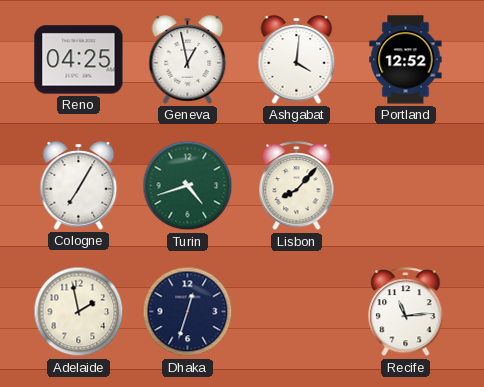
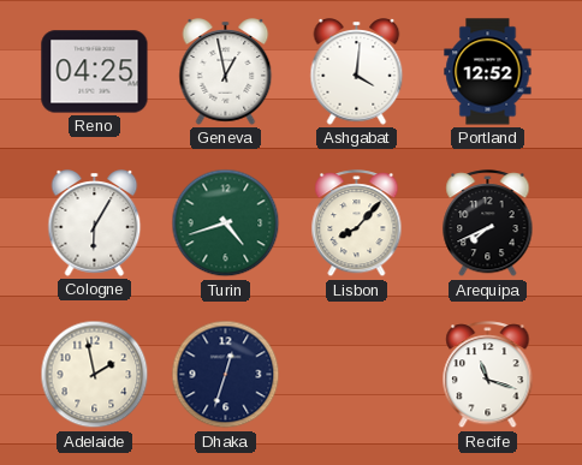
Cologne: 7:05 -> 6:05
Arequipa: none -> 7:41
Recife: 11:14 -> 11:18
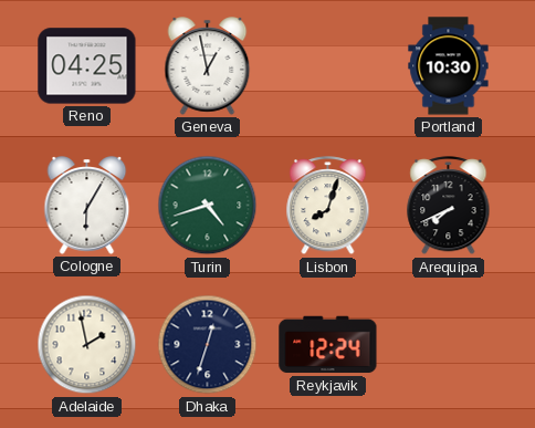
Ashgabat: 4:01 -> none
Portland: 12:52 -> 10:30
Lisbon: 8:07 -> 8:03
Reykjavik: none -> 12:24
Recife: 11:18 -> none
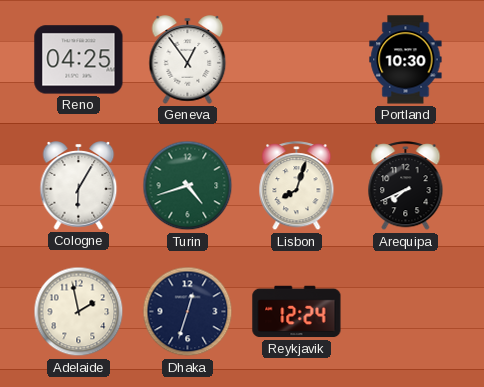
Geneva: 12:58 -> 12:54
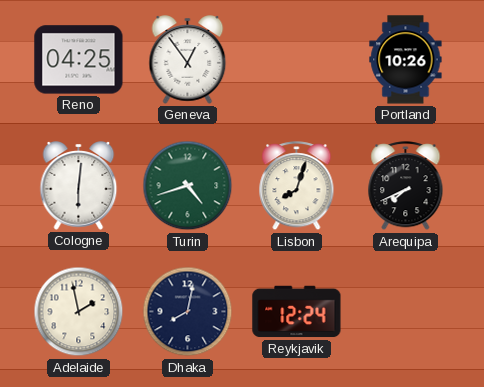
Portland: 10:30 -> 10:26
Cologne: 6:05 -> 6:01
Dhaka: 12:33 -> 8:02
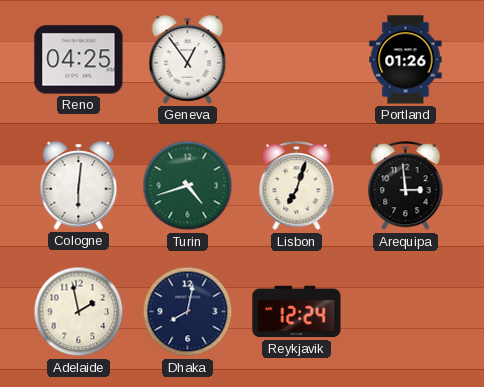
Portland: 10:26 -> 01:26
Lisbon: 8:03 -> 7:03
Arequipa: 7:41 -> 2:59
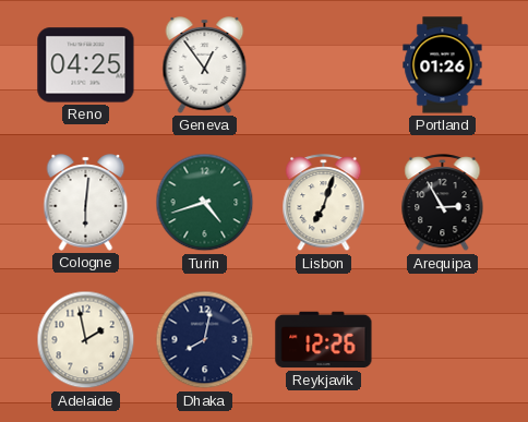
Arequipa: 2:59 -> 2:55
Reykjavik: 12:24 -> 12:26
